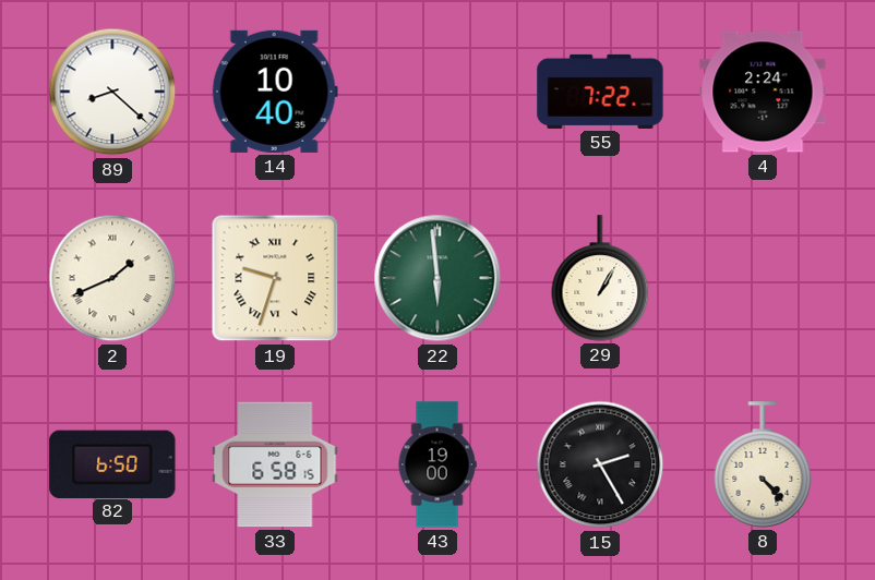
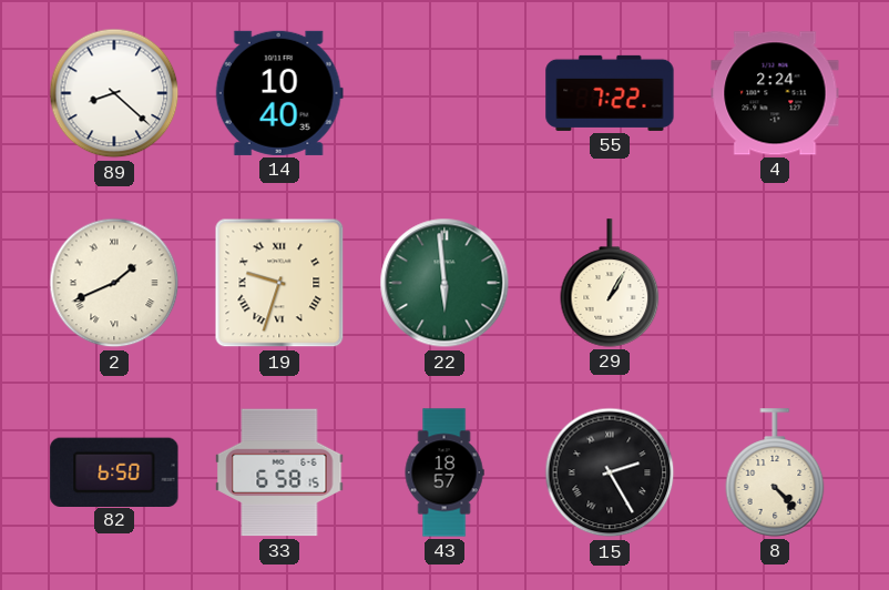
43: 19:00 -> 18:57
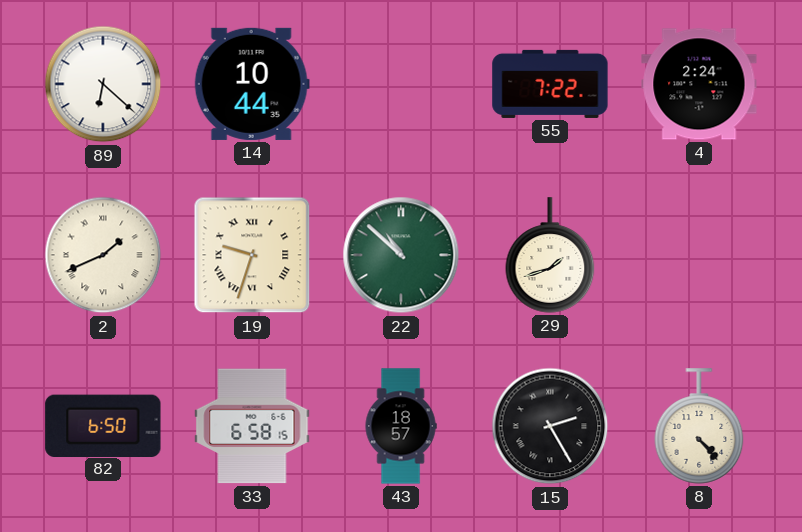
89: 8:22 -> 6:22
14: 10:40 -> 10:44
22: 5:59 -> 10:52
29: 1:05 -> 1:42
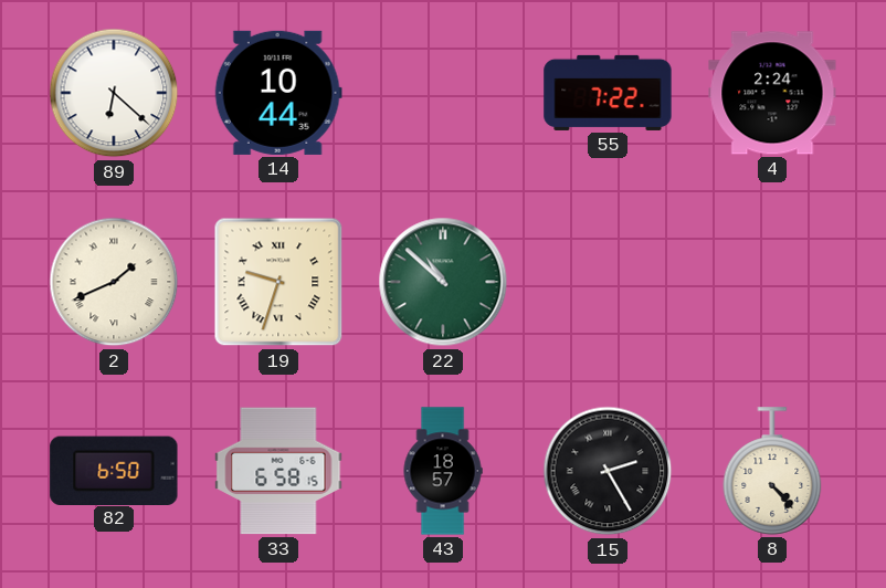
29: 1:42 -> none
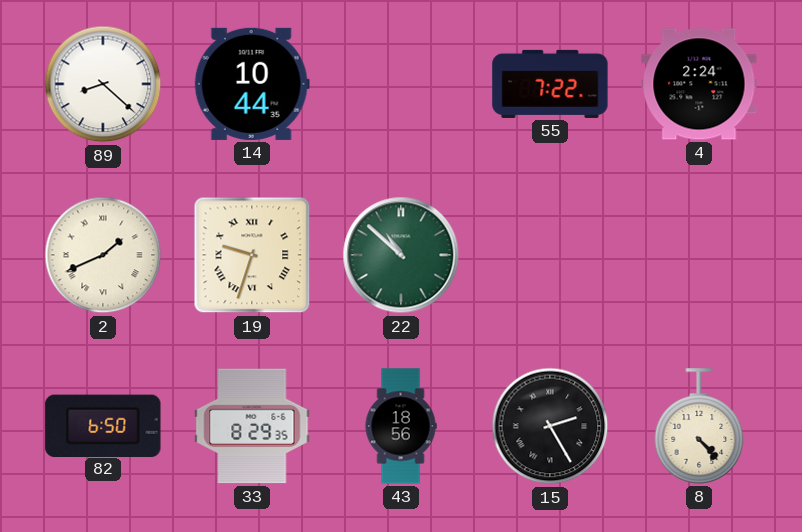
89: 6:22 -> 8:22
33: 6:58 -> 8:29
43: 18:57 -> 18:56
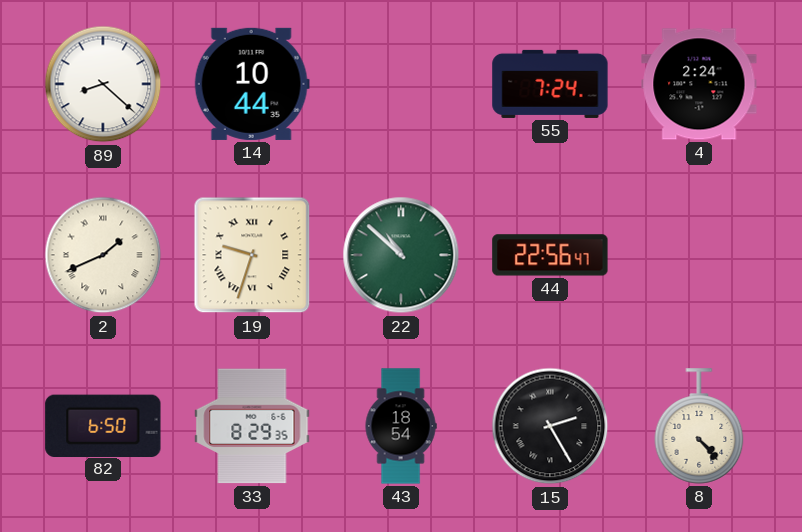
55: 7:22 -> 7:24
44: none -> 22:56
43: 18:56 -> 18:54
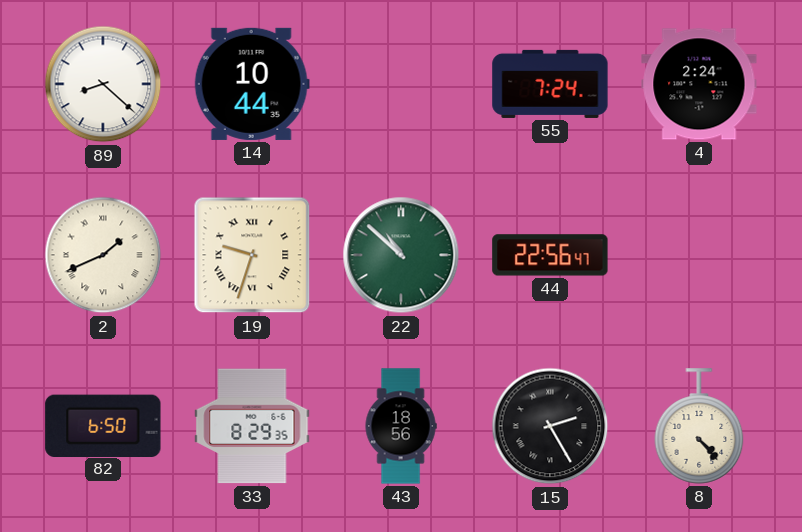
43: 18:54 -> 18:56
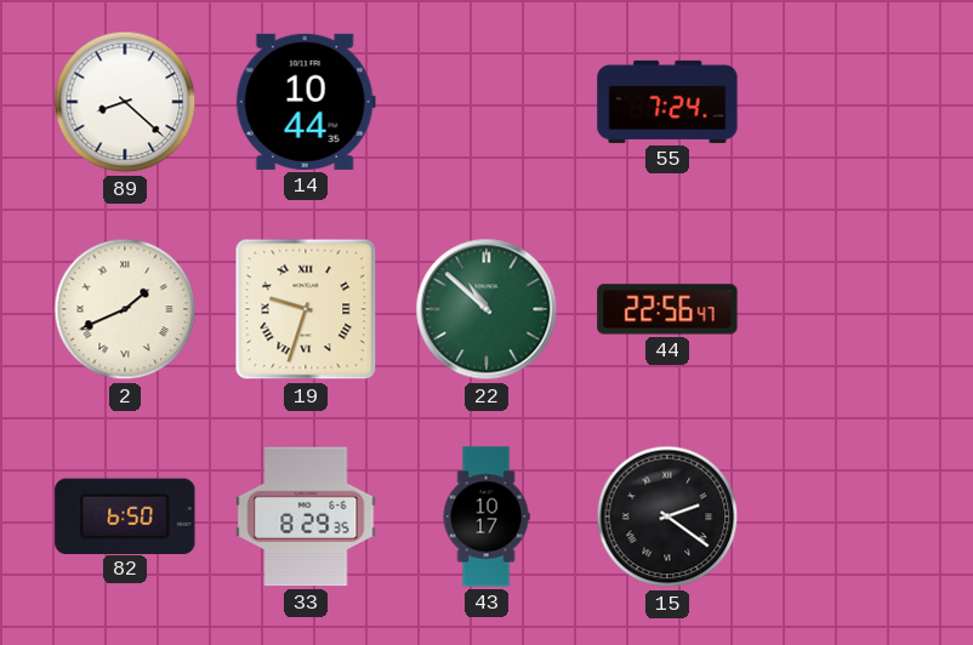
4: 2:24 -> none
43: 18:56 -> 10:17
15: 2:25 -> 2:21
8: 4:23 -> none
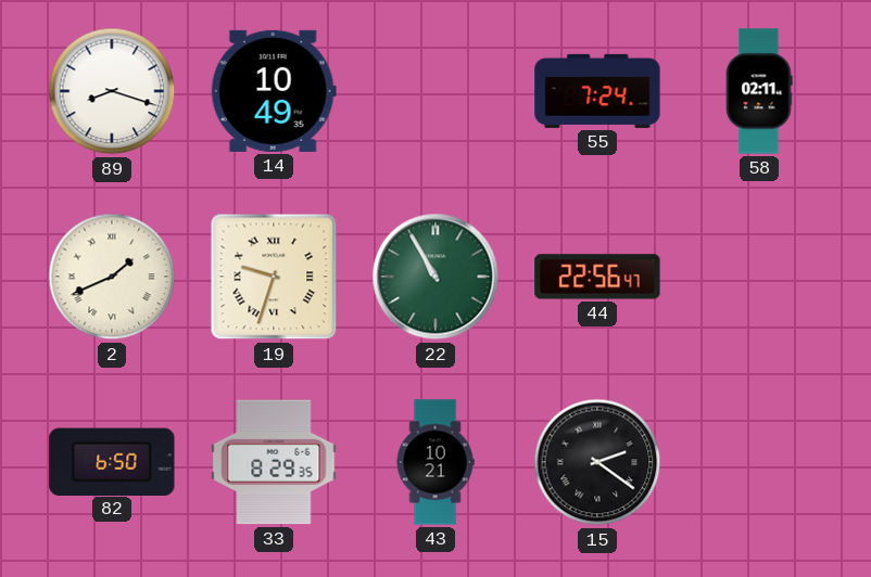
89: 8:22 -> 8:18
14: 10:44 -> 10:49
58: none -> 02:11
22: 10:52 -> 10:55
43: 10:17 -> 10:21
